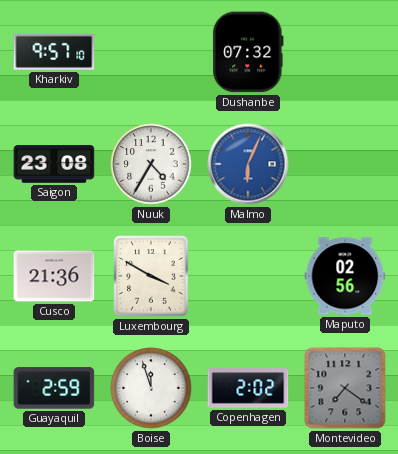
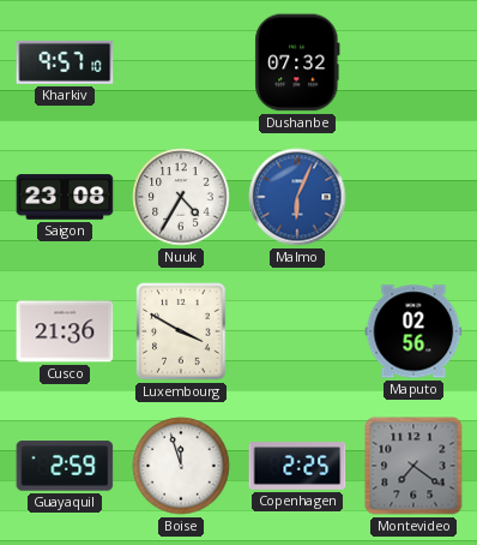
Copenhagen: 2:02 -> 2:25
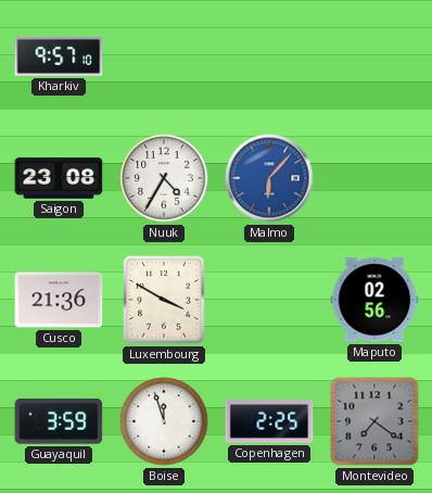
Dushanbe: 07:32 -> none
Malmo: 6:04 -> 6:07
Guayaquil: 2:59 -> 3:59
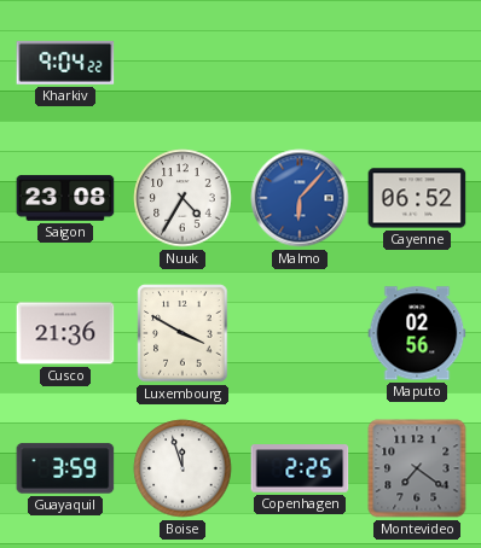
Kharkiv: 9:57 -> 9:04
Cayenne: none -> 06:52
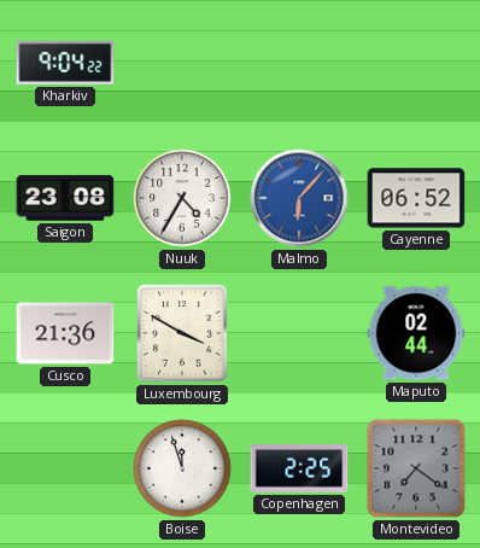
Maputo: 02:56 -> 02:44
Guayaquil: 3:59 -> none
